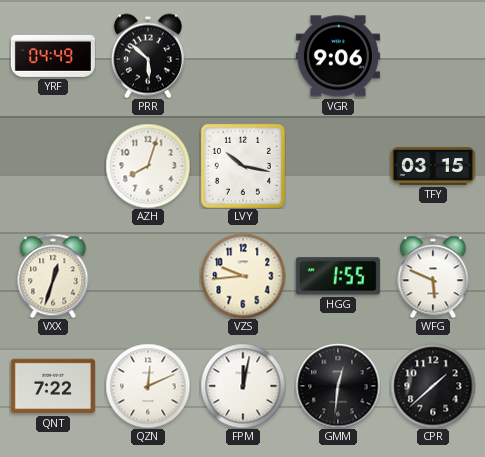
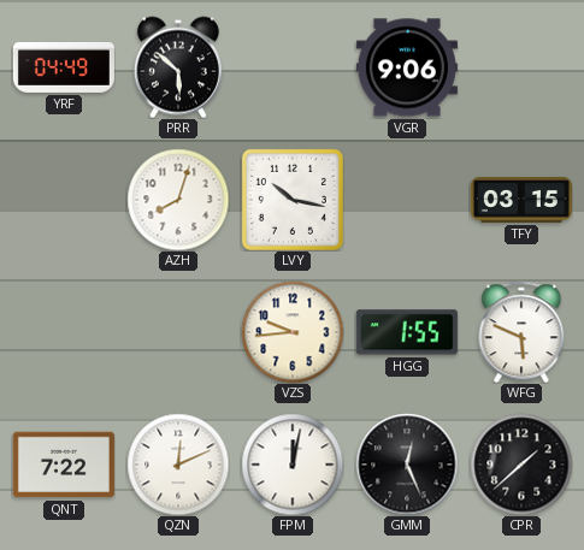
VXX: 12:33 -> none
GMM: 12:31 -> 12:26
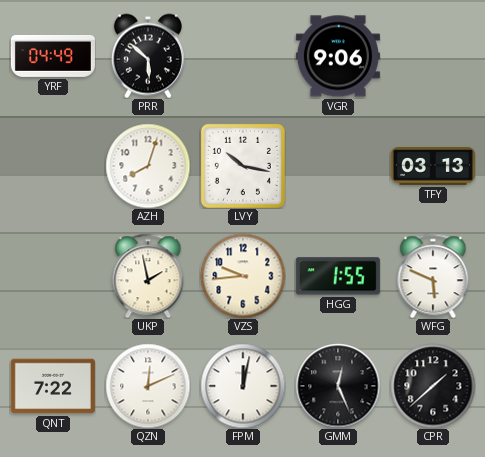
TFY: 03:15 -> 03:13
UKP: none -> 1:58
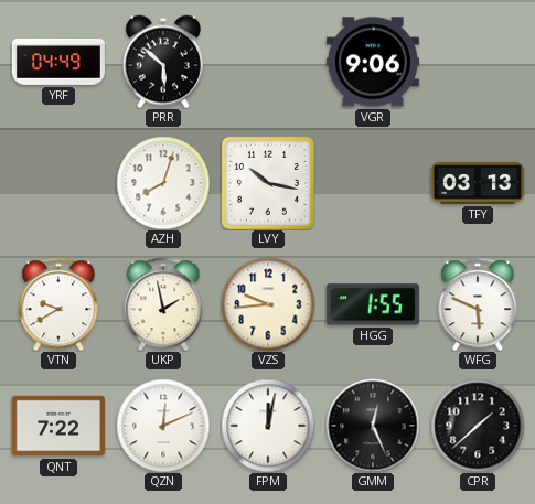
VTN: none -> 9:40
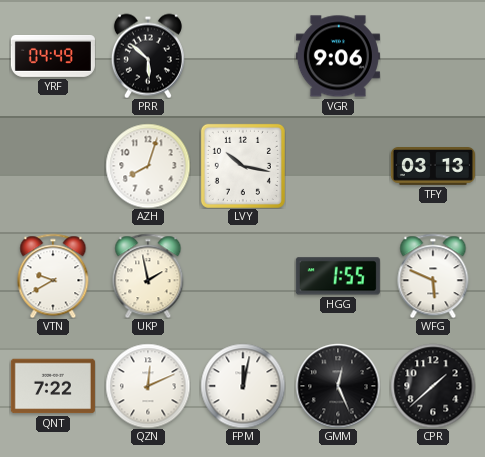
VZS: 9:44 -> none
